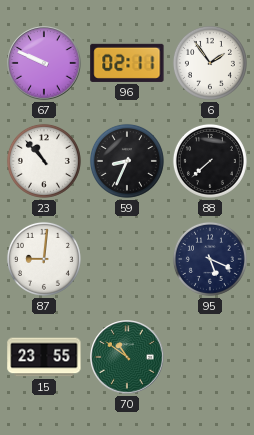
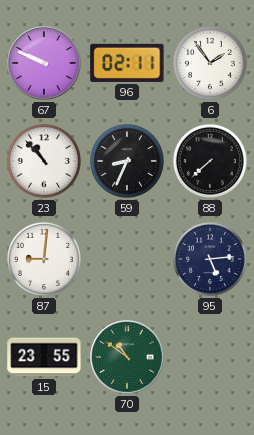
95: 5:19 -> 5:14
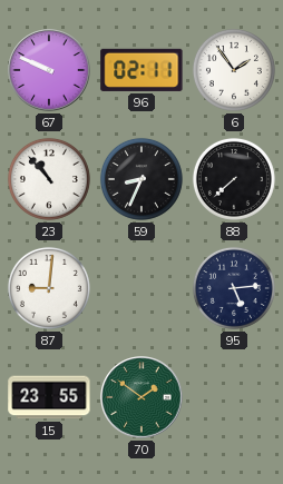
70: 10:51 -> 1:51
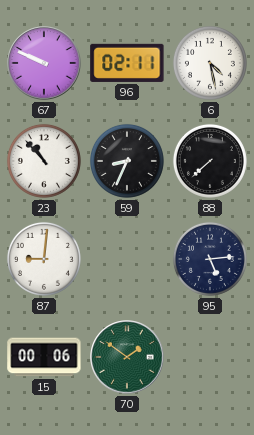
6: 1:54 -> 4:28
15: 23:55 -> 00:06
